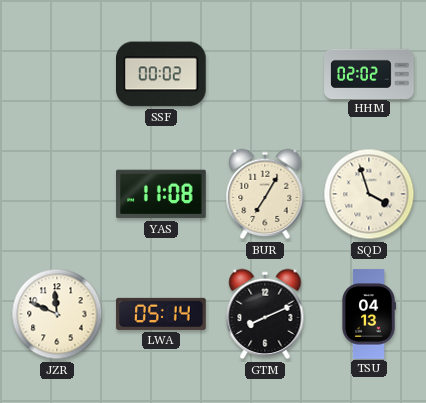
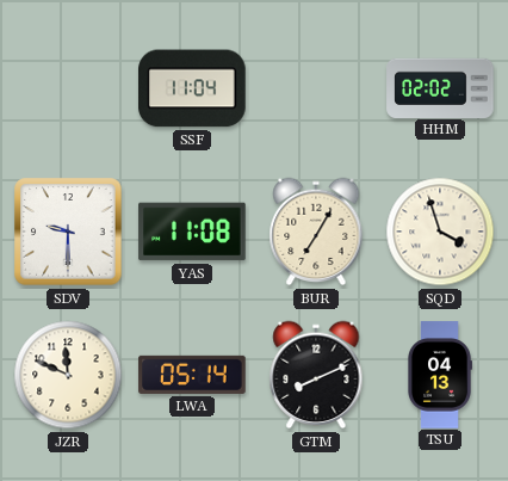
SSF: 00:02 -> 11:04
SDV: none -> 9:30
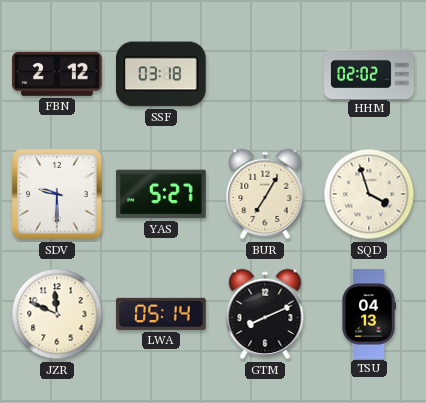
FBN: none -> 2:12
SSF: 11:04 -> 03:18
YAS: 11:08 -> 5:27
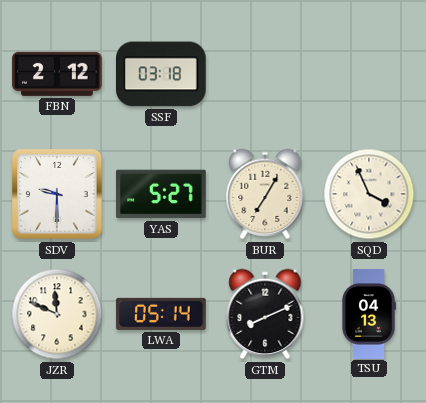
HHM: 02:02 -> none
SQD: 3:57 -> 3:56
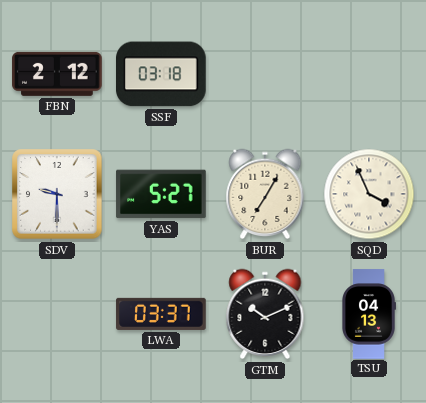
JZR: 11:49 -> none
LWA: 05:14 -> 03:37
GTM: 8:11 -> 10:11
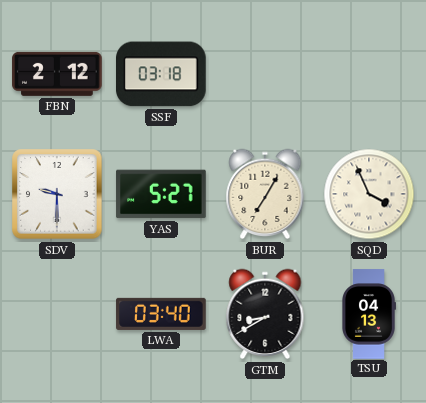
LWA: 03:37 -> 03:40
GTM: 10:11 -> 8:40
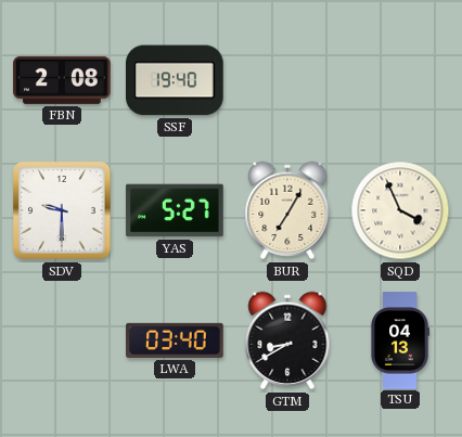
FBN: 2:12 -> 2:08
SSF: 03:18 -> 19:40
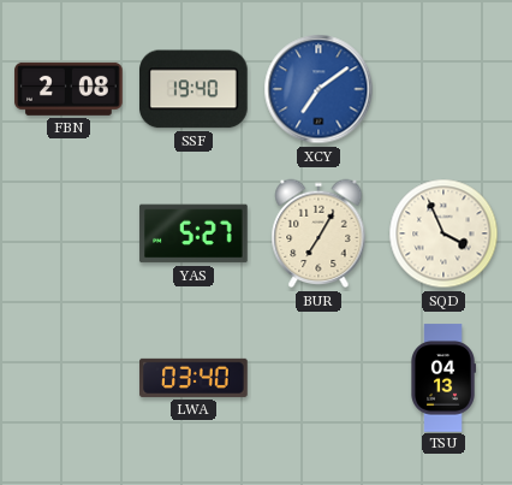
XCY: none -> 7:09
SDV: 9:30 -> none
GTM: 8:40 -> none
